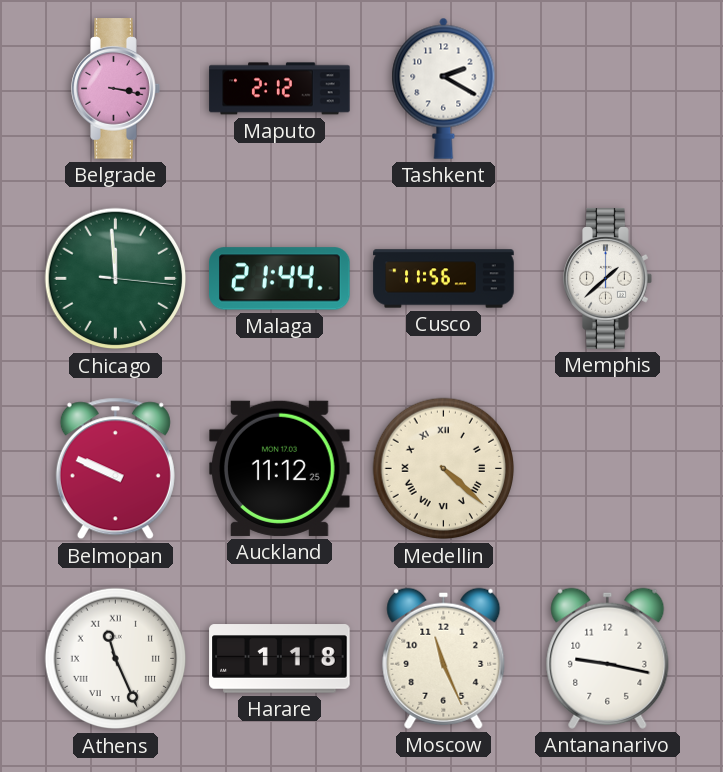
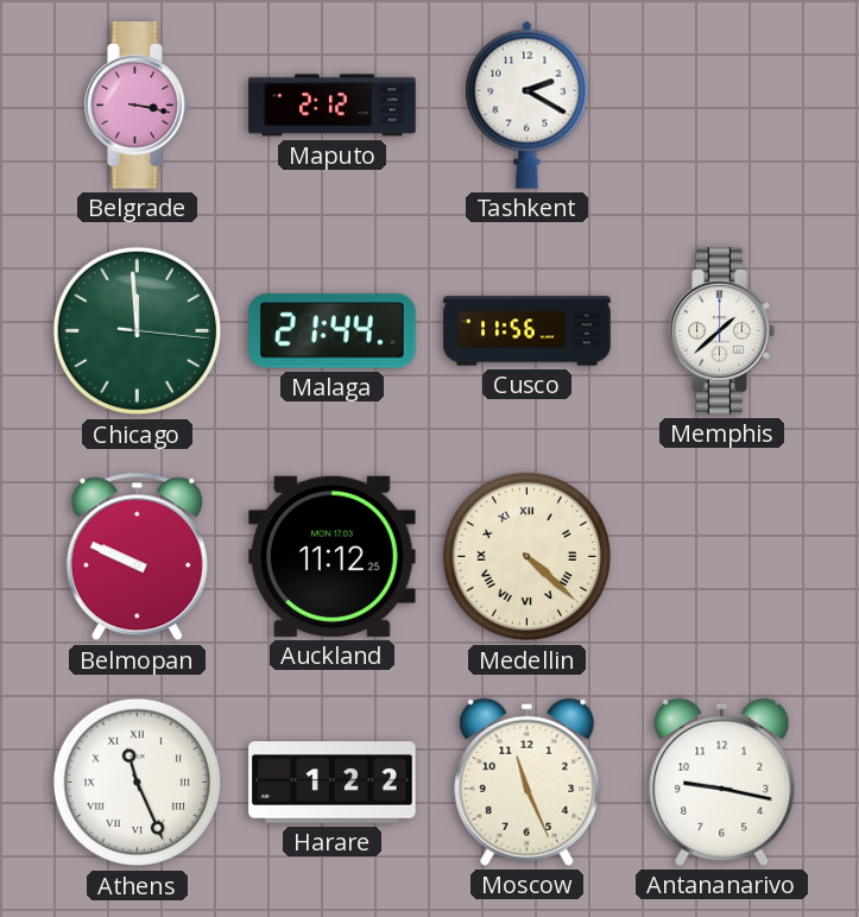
Harare: 1:18 -> 1:22
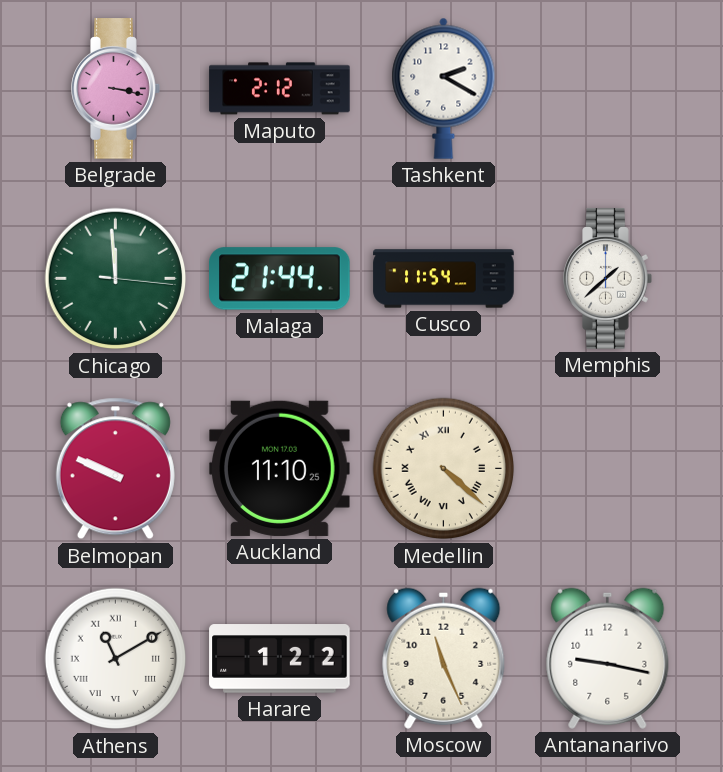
Cusco: 11:56 -> 11:54
Auckland: 11:12 -> 11:10
Athens: 11:26 -> 11:10
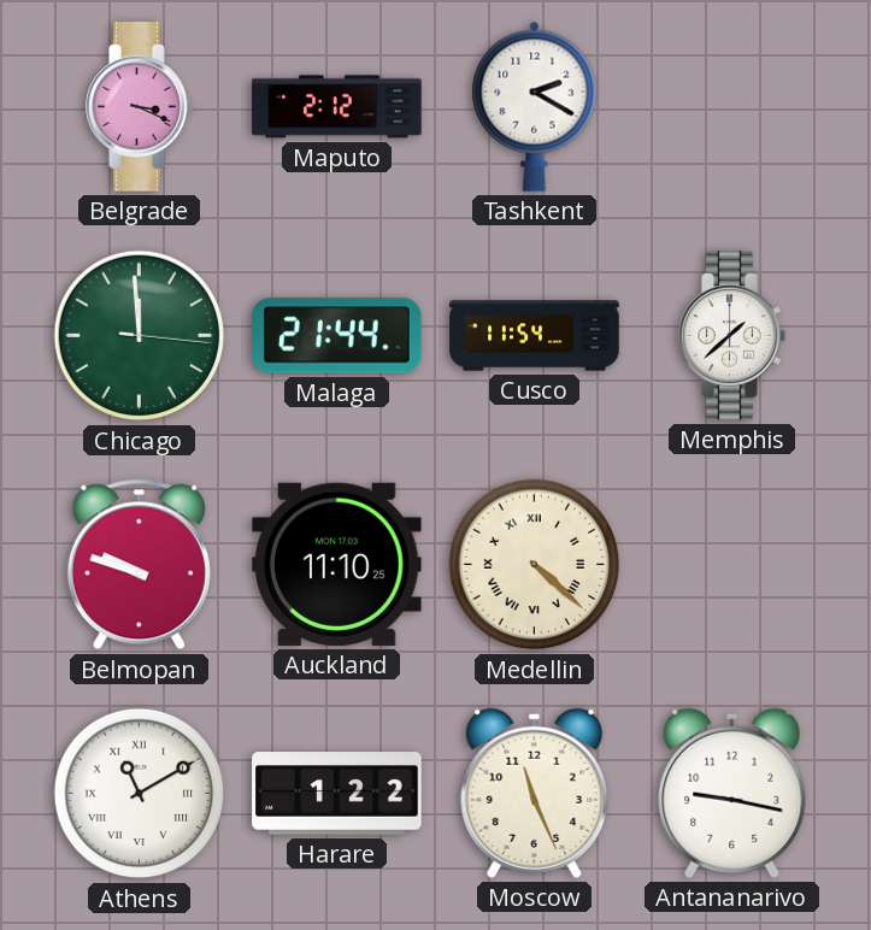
Belgrade: 3:17 -> 3:19
Belmopan: 9:49 -> 9:48
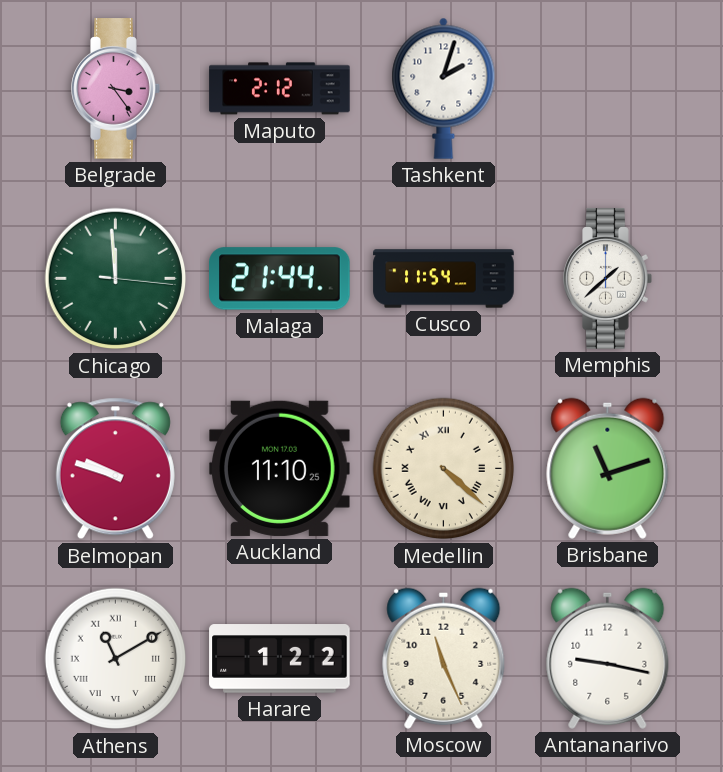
Belgrade: 3:19 -> 3:24
Tashkent: 2:20 -> 2:03
Brisbane: none -> 11:12
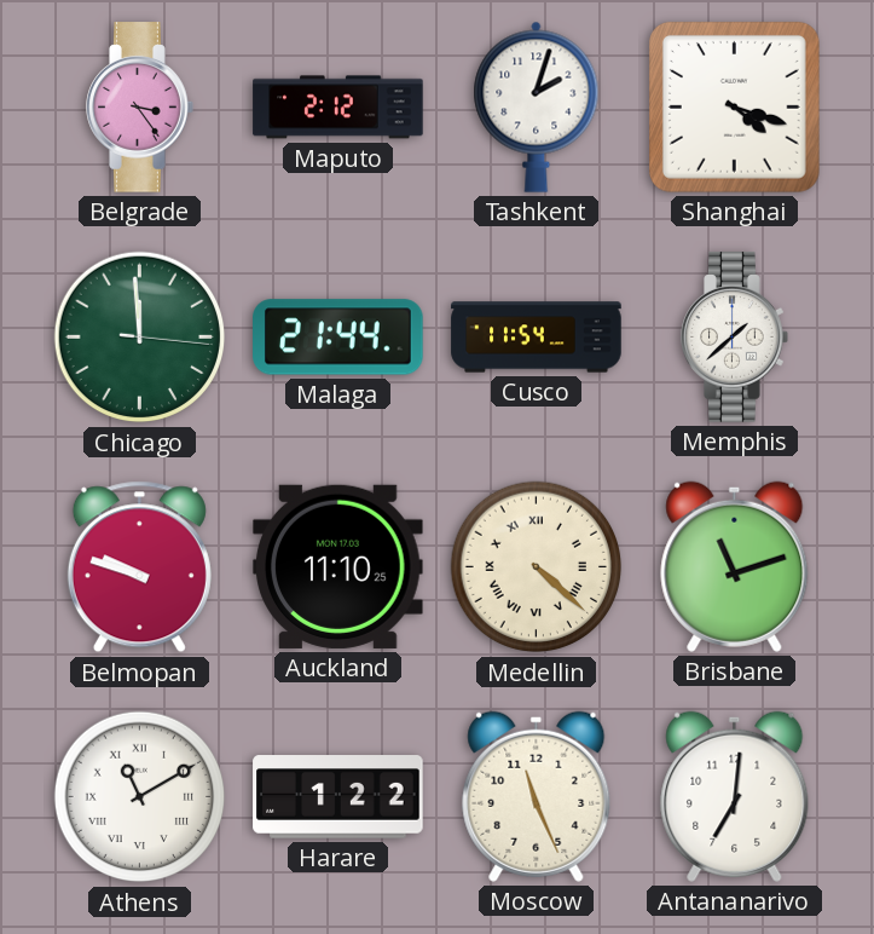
Shanghai: none -> 4:18
Antananarivo: 9:17 -> 7:01
